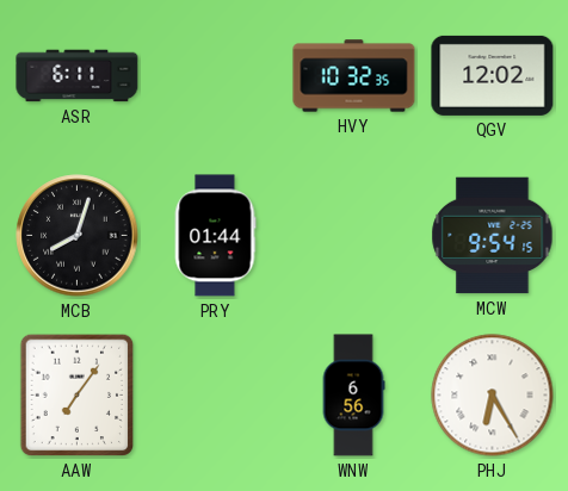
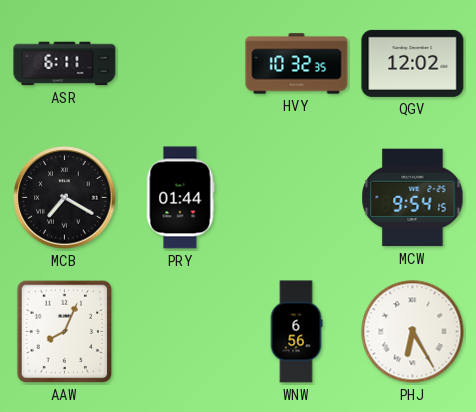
MCB: 8:03 -> 7:20
AAW: 7:06 -> 8:04
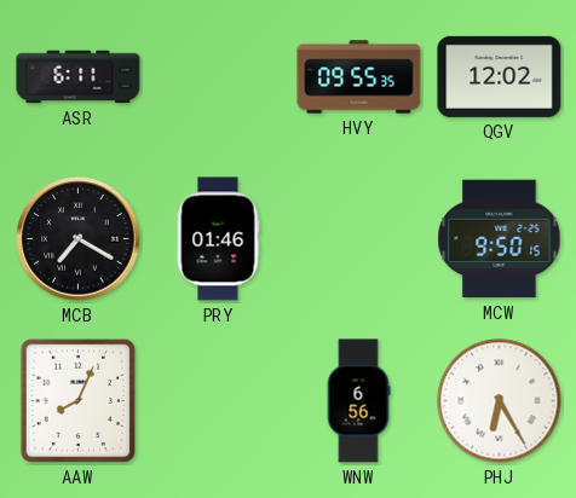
HVY: 10:32 -> 09:55
PRY: 01:44 -> 01:46
MCW: 9:54 -> 9:50
